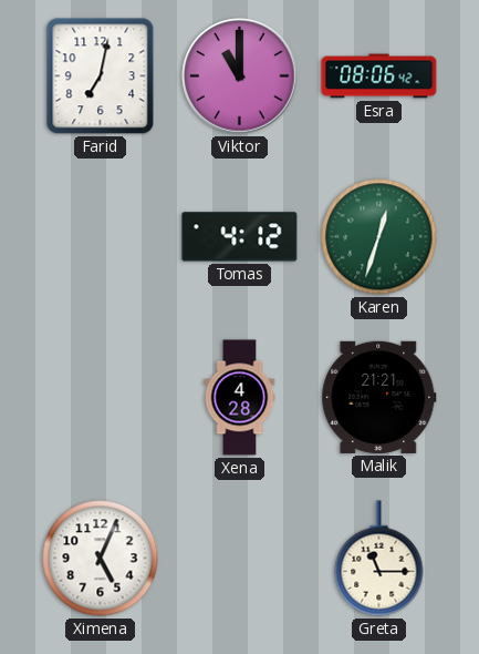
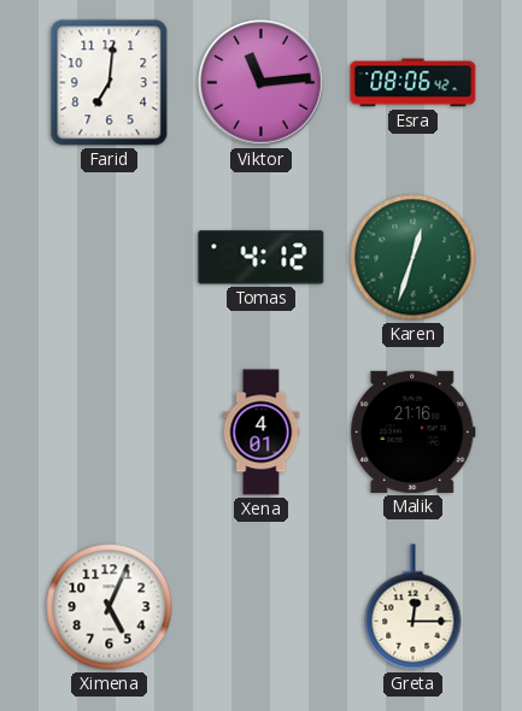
Farid: 7:02 -> 7:01
Viktor: 11:00 -> 11:14
Xena: 4:28 -> 4:01
Malik: 21:21 -> 21:16
Greta: 11:15 -> 12:15
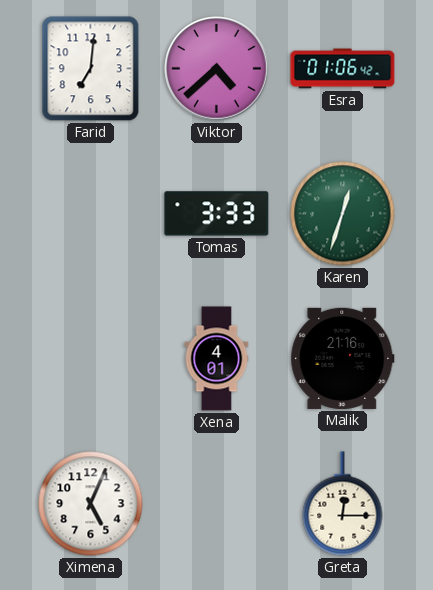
Viktor: 11:14 -> 4:38
Esra: 08:06 -> 01:06
Tomas: 4:12 -> 3:33
